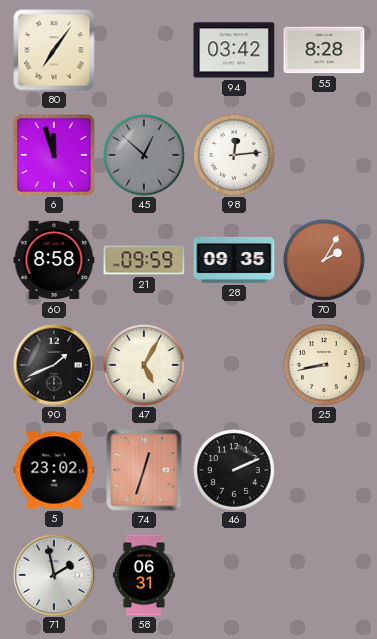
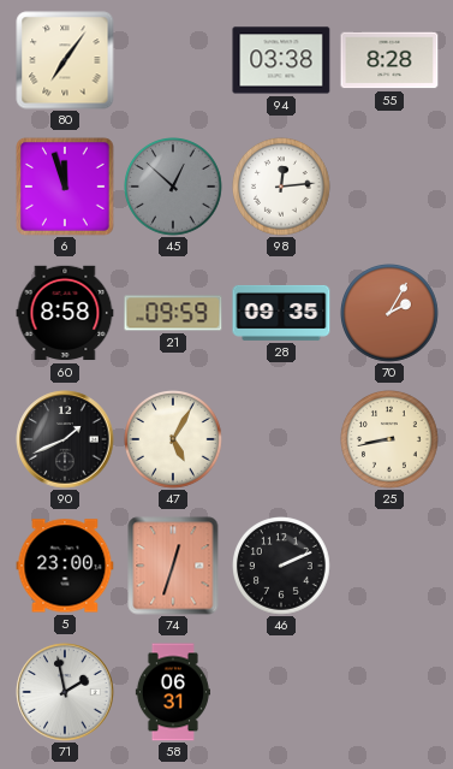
94: 03:42 -> 03:38
5: 23:02 -> 23:00
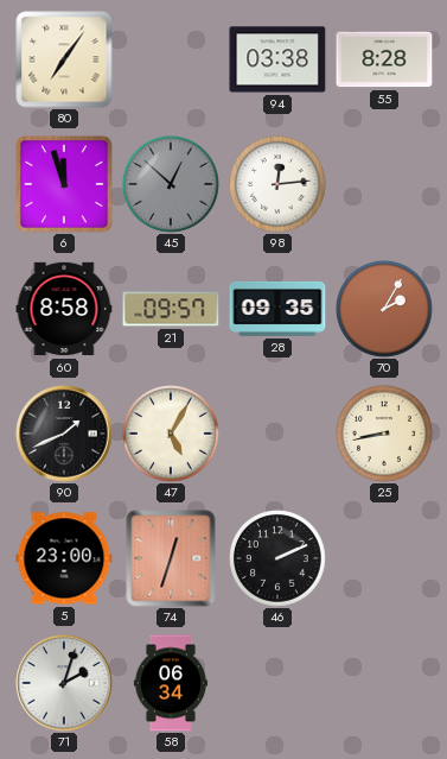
21: 09:59 -> 09:57
71: 1:58 -> 2:03
58: 06:31 -> 06:34
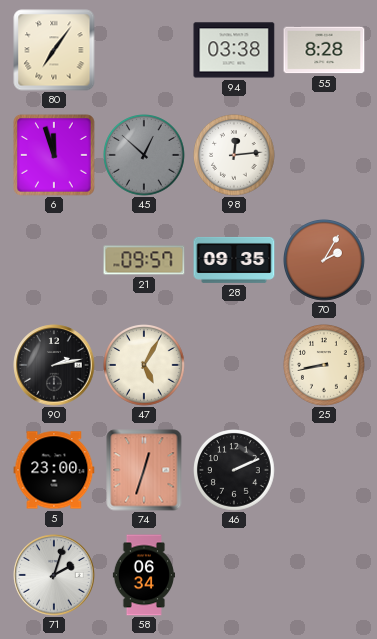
60: 8:58 -> none
90: 1:41 -> 2:13
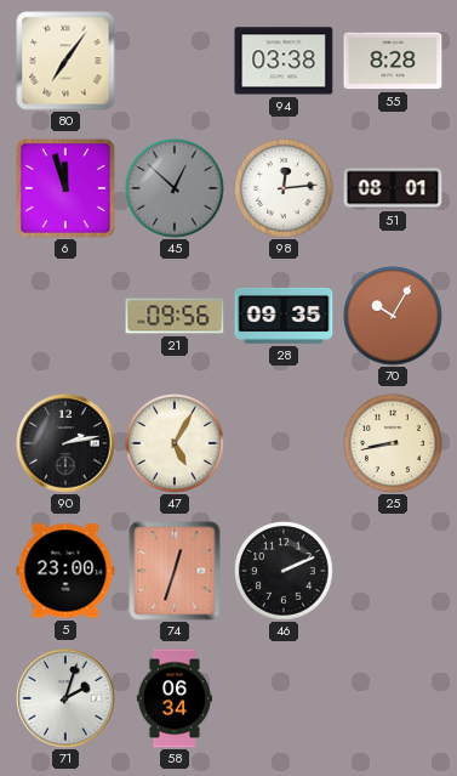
51: none -> 08:01
21: 09:57 -> 09:56
70: 2:05 -> 10:05
